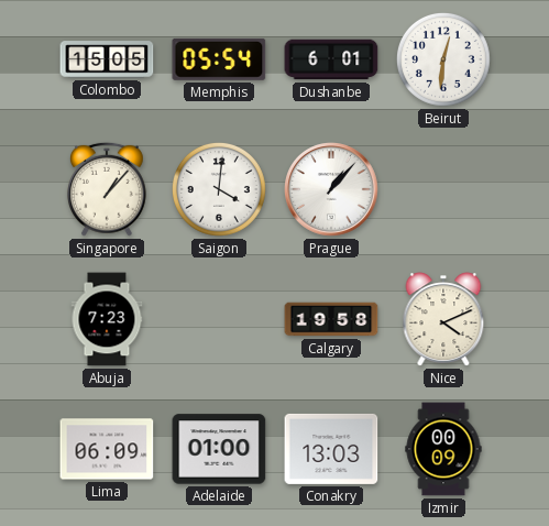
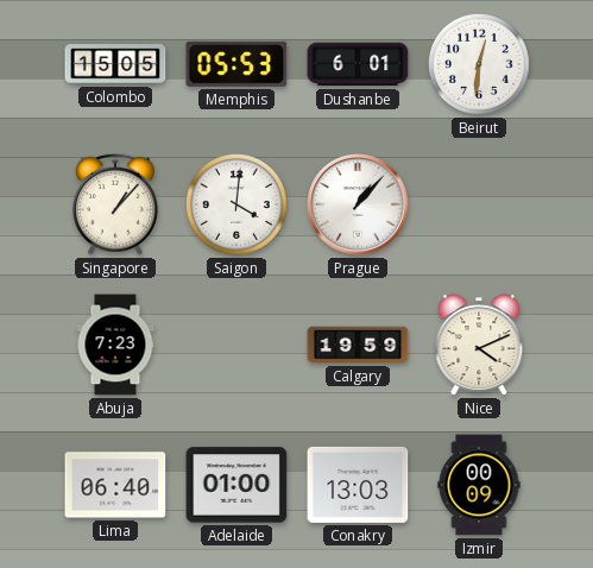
Memphis: 05:54 -> 05:53
Calgary: 19:58 -> 19:59
Lima: 06:09 -> 06:40
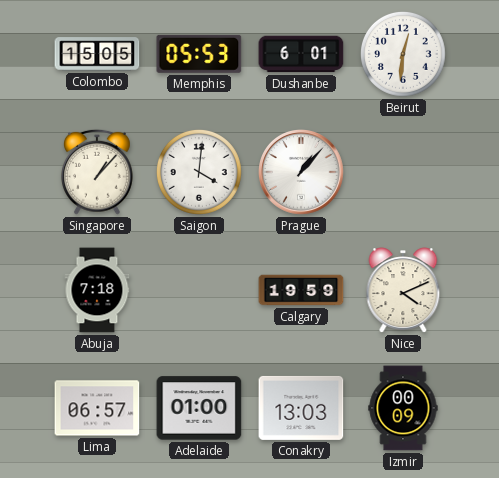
Abuja: 7:23 -> 7:18
Lima: 06:40 -> 06:57
